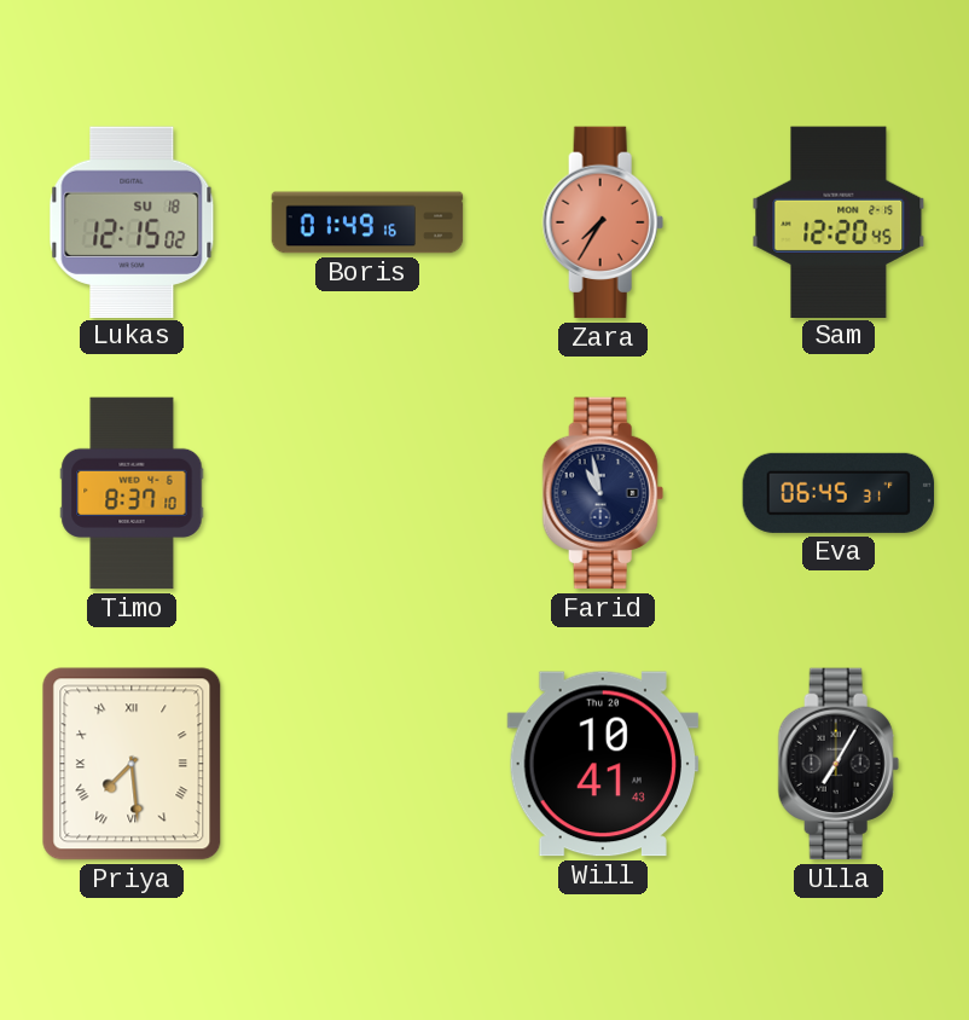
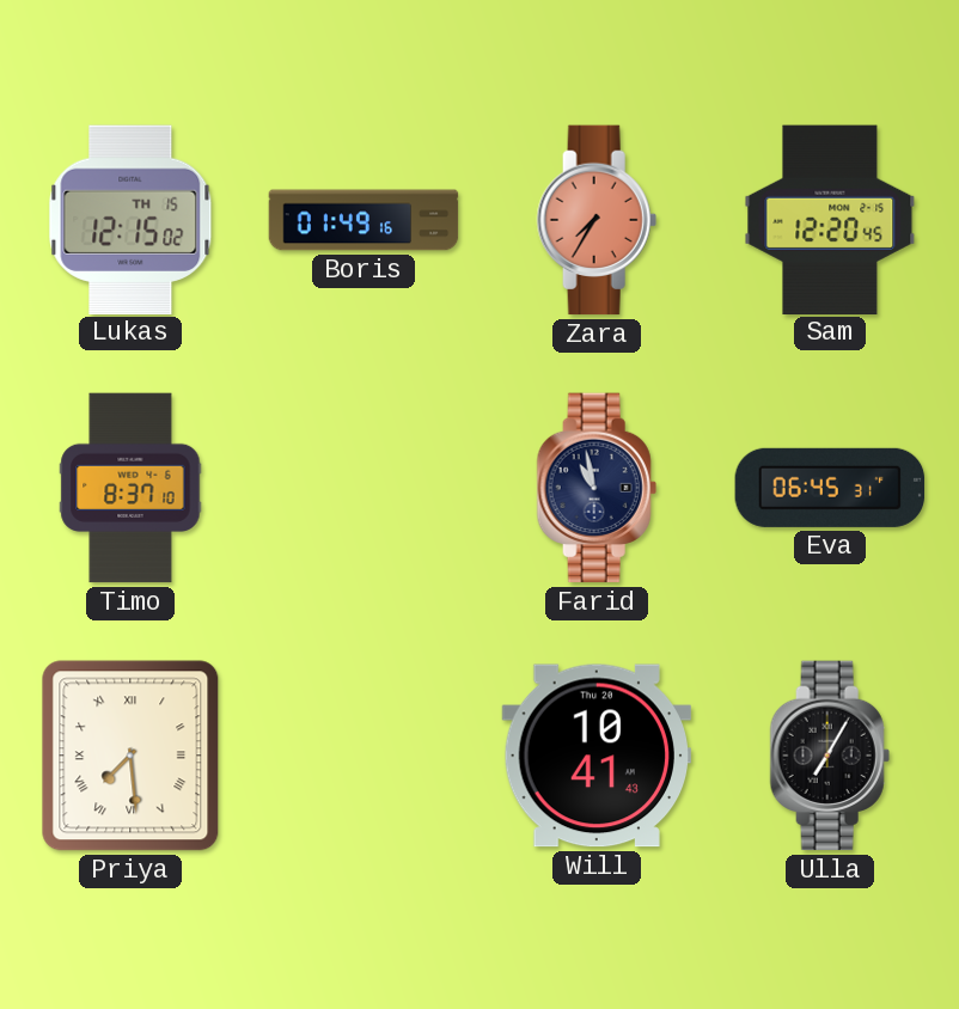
Lukas date: SU 18 -> TH 15
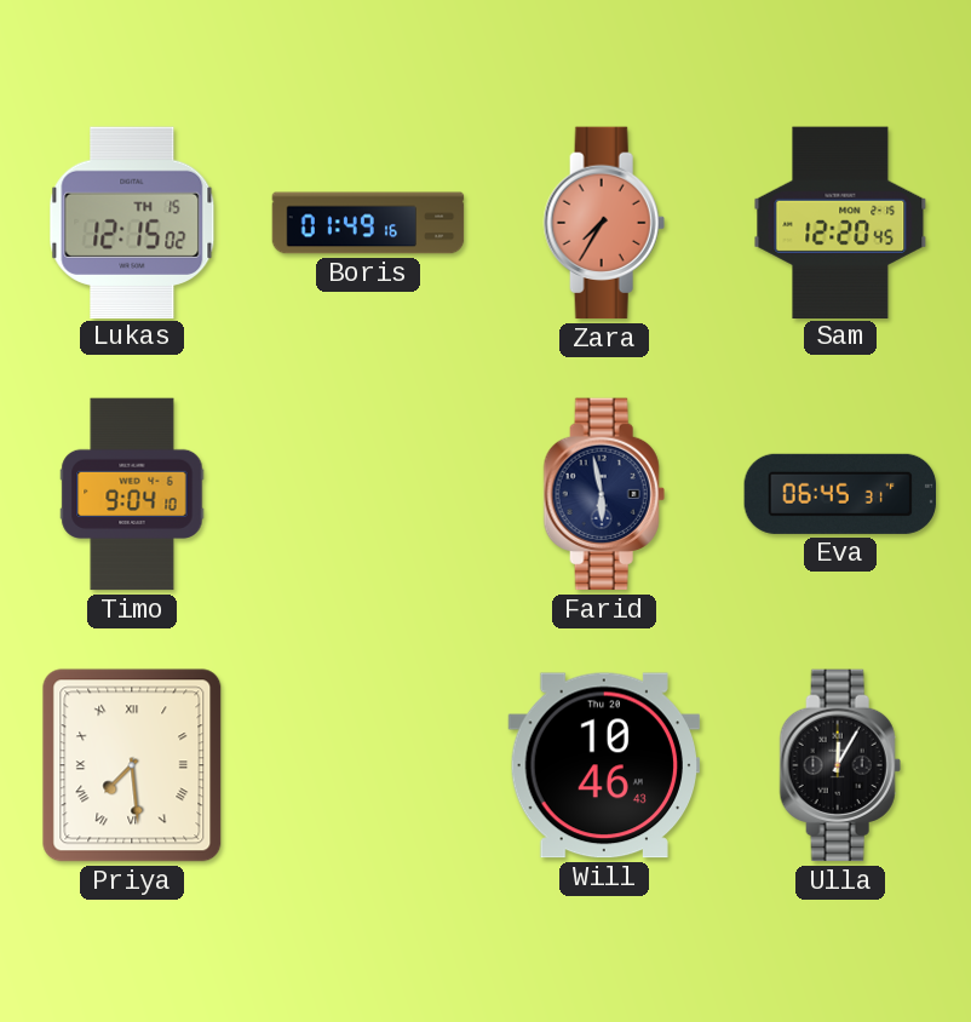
Timo: 8:37 -> 9:04
Farid: 10:58 -> 5:58
Will: 10:41 -> 10:46
Ulla: 7:05 -> 12:05
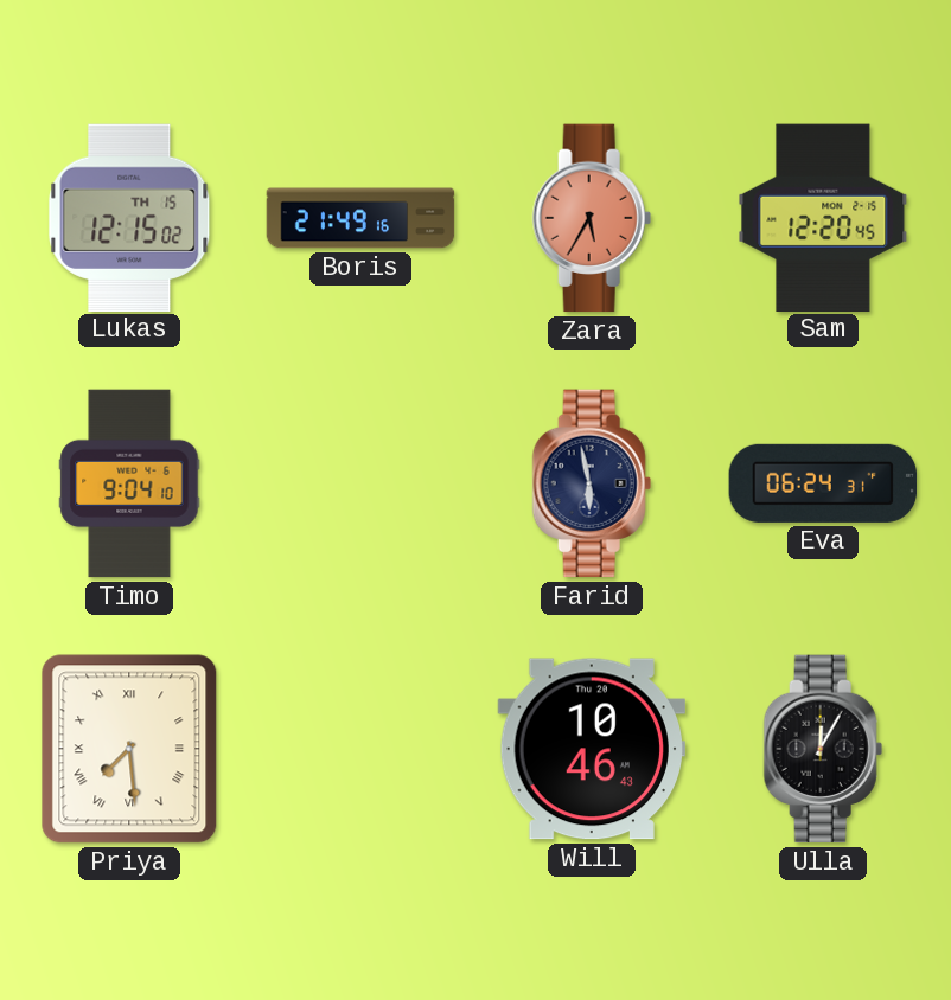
Boris: 01:49 -> 21:49
Zara: 7:35 -> 5:35
Eva: 06:45 -> 06:24
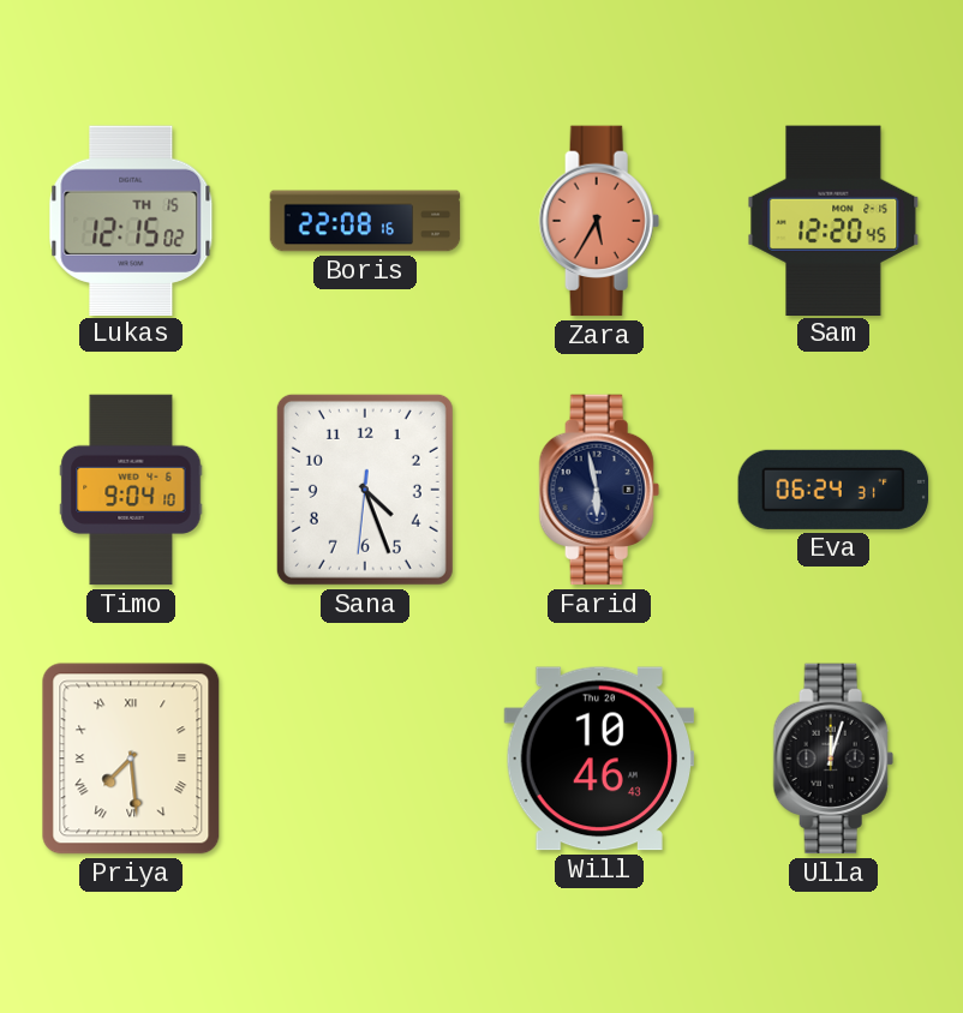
Boris: 21:49 -> 22:08
Sana: none -> 4:26
Ulla: 12:05 -> 12:03
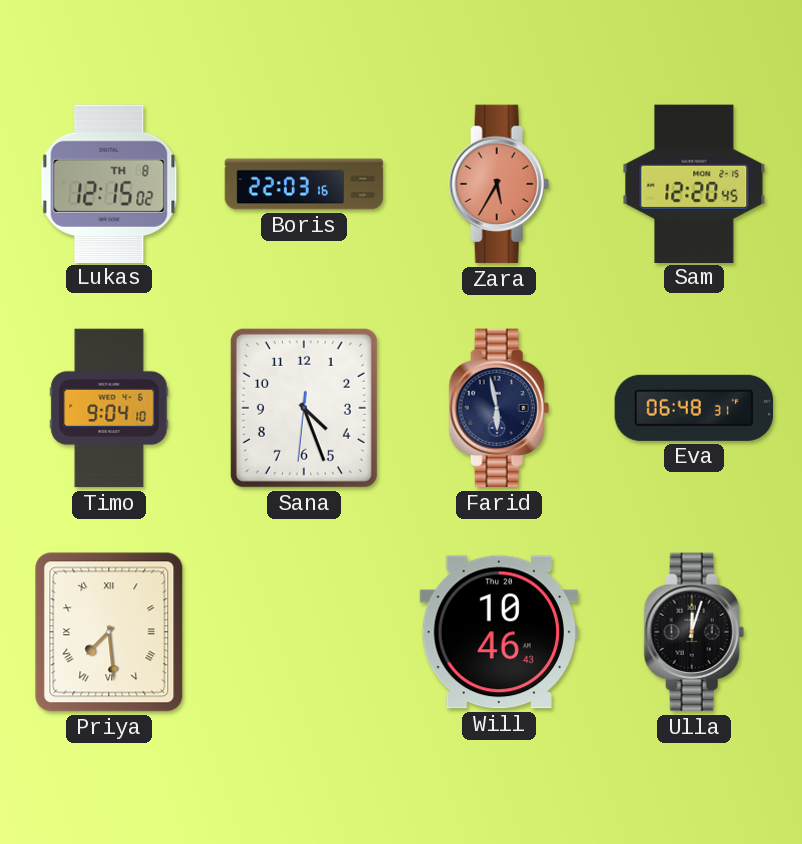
Lukas date: TH 15 -> TH 8
Boris: 22:08 -> 22:03
Eva: 06:24 -> 06:48
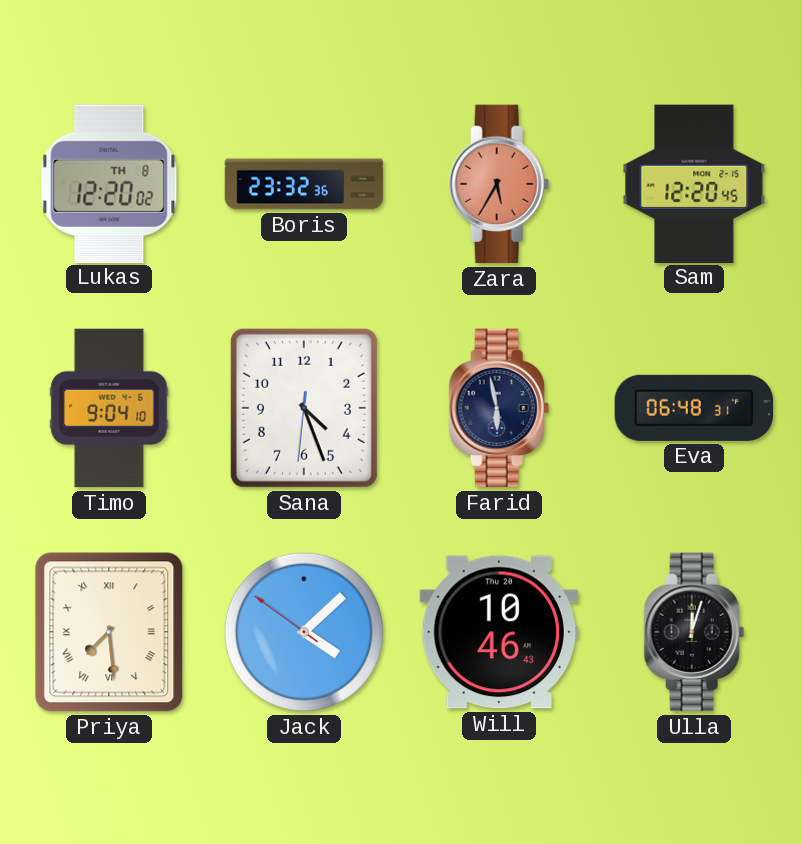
Lukas: 12:15 -> 12:20
Boris: 22:03 -> 23:32
Jack: none -> 4:07
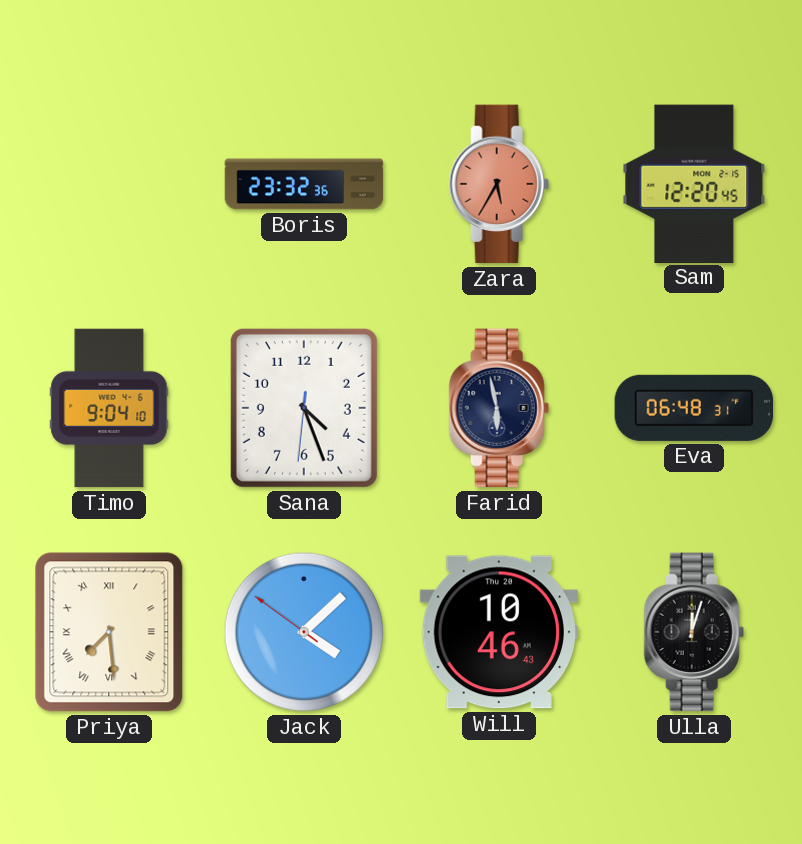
Lukas: 12:20 -> none
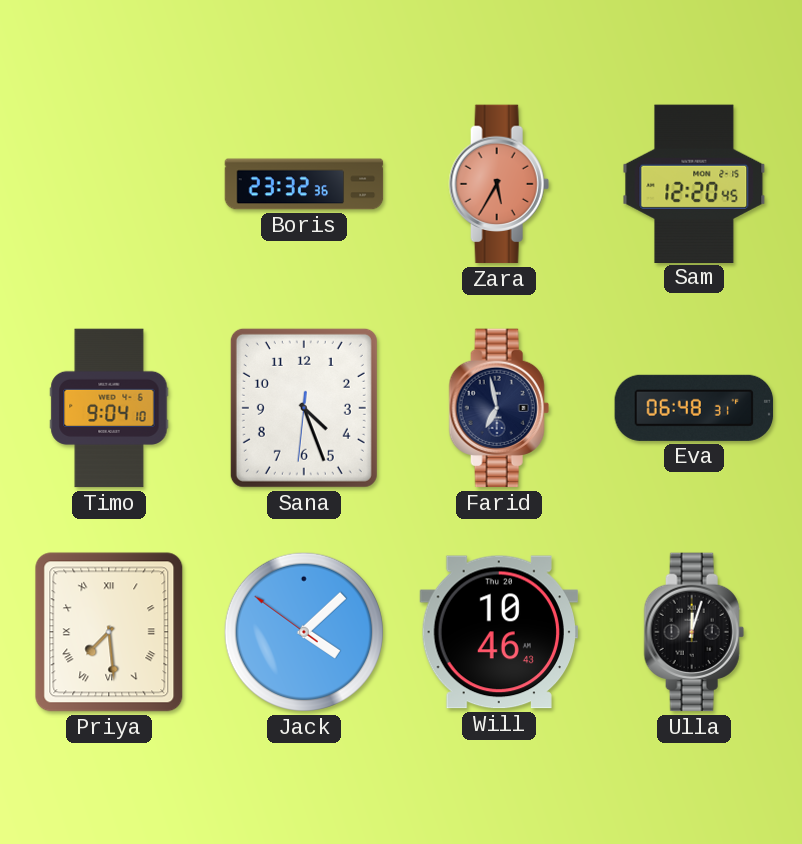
Farid: 5:58 -> 6:58
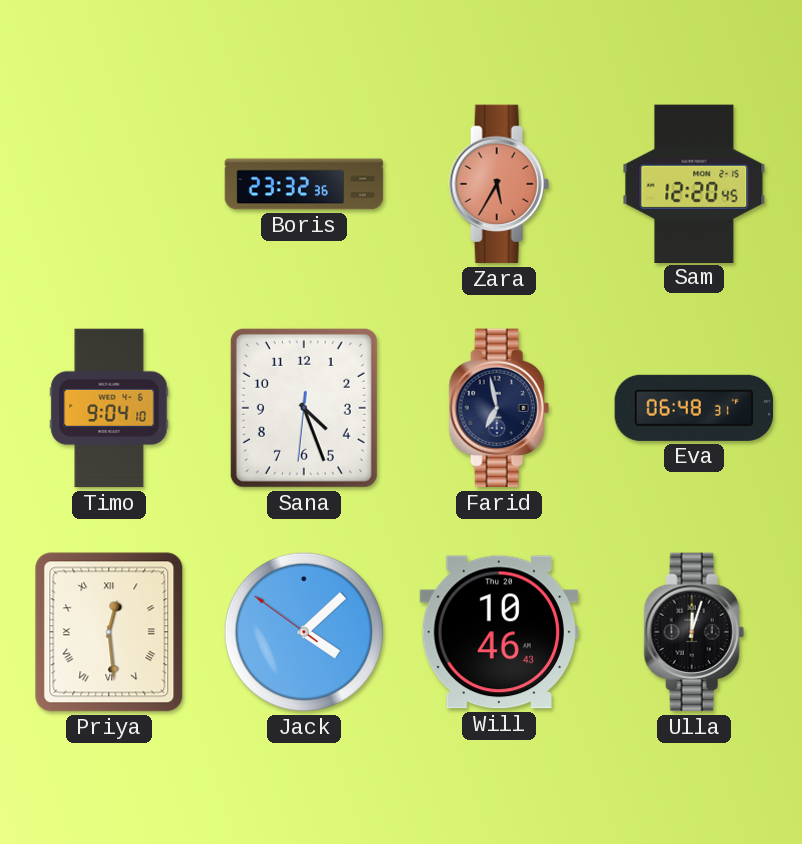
Priya: 7:29 -> 12:29
